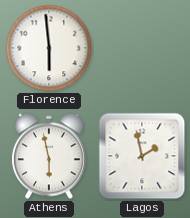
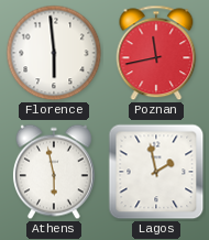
Poznan: none -> 11:43
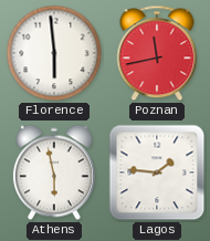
Lagos: 1:58 -> 1:46
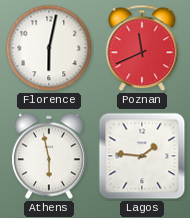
Florence: 5:59 -> 6:02
Poznan: 11:43 -> 11:41
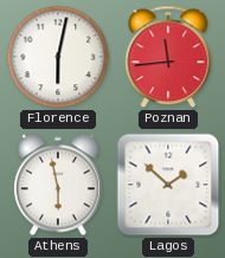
Poznan: 11:41 -> 11:44
Lagos: 1:46 -> 1:52
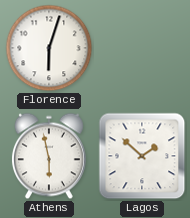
Florence: 6:02 -> 6:03
Poznan: 11:44 -> none
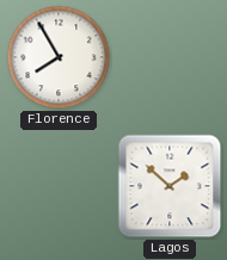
Florence: 6:03 -> 7:55
Athens: 5:58 -> none
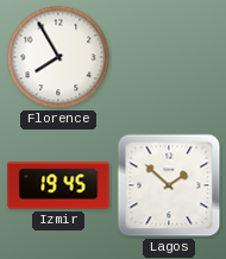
Izmir: none -> 19:45
